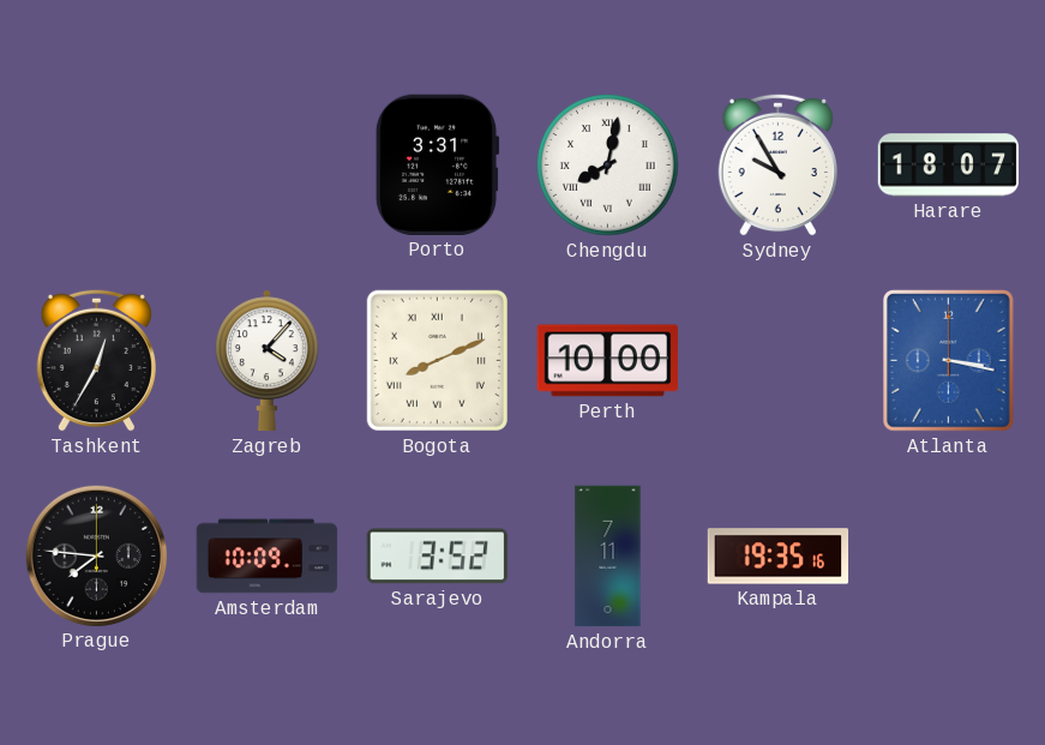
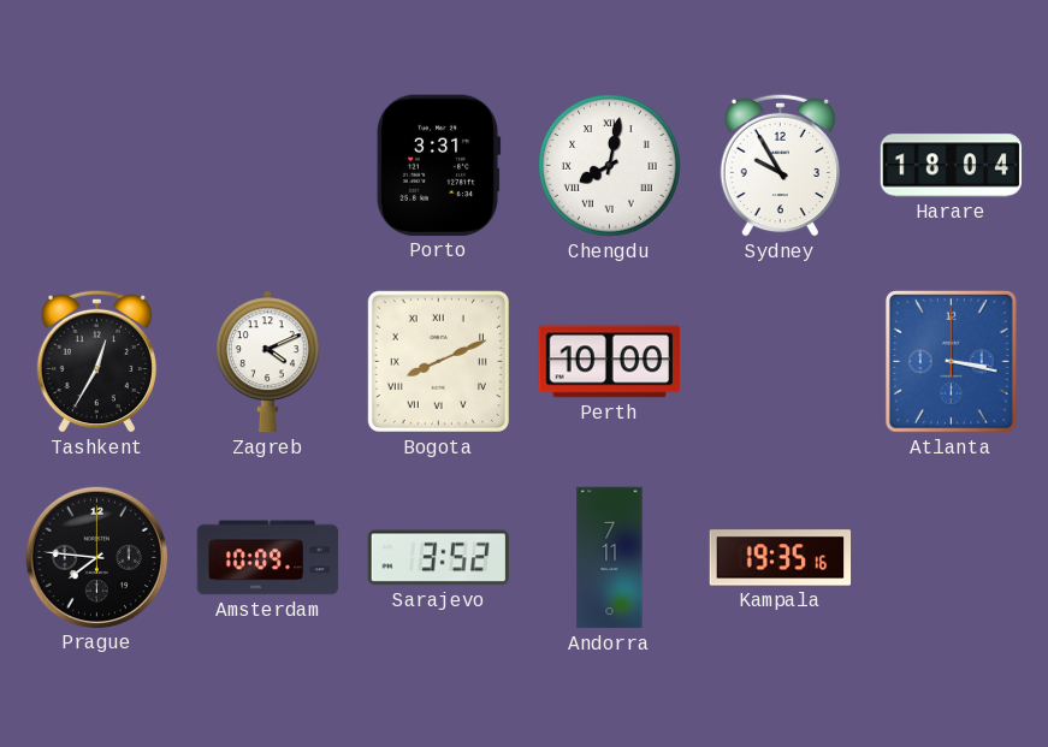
Harare: 18:07 -> 18:04
Zagreb: 4:07 -> 4:11
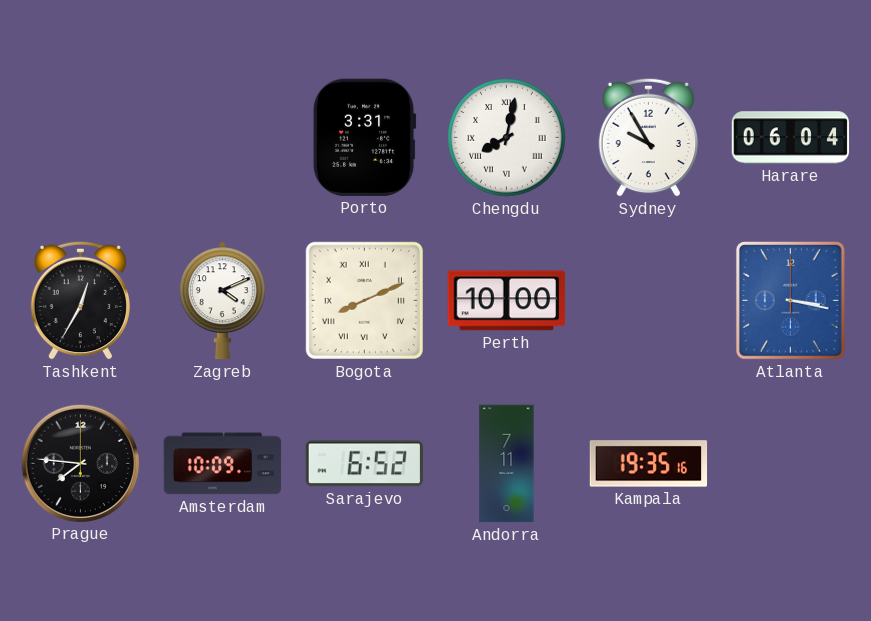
Harare: 18:04 -> 06:04
Sarajevo: 3:52 -> 6:52
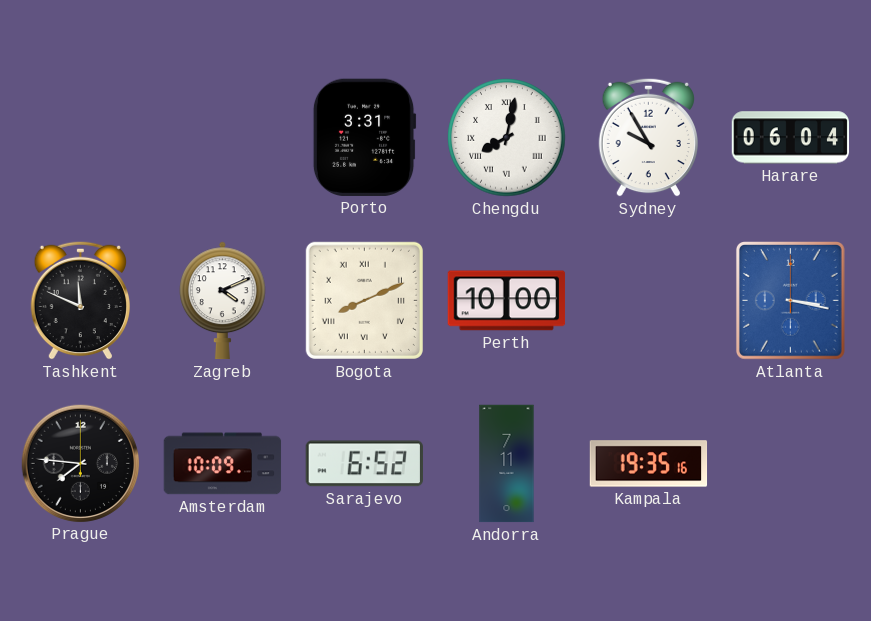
Tashkent: 12:35 -> 11:49
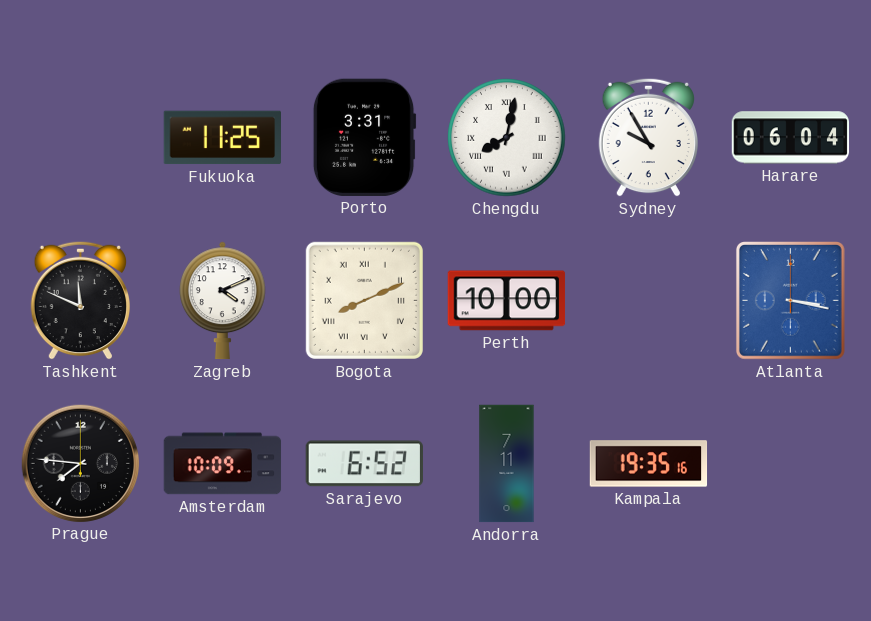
Fukuoka: none -> 11:25
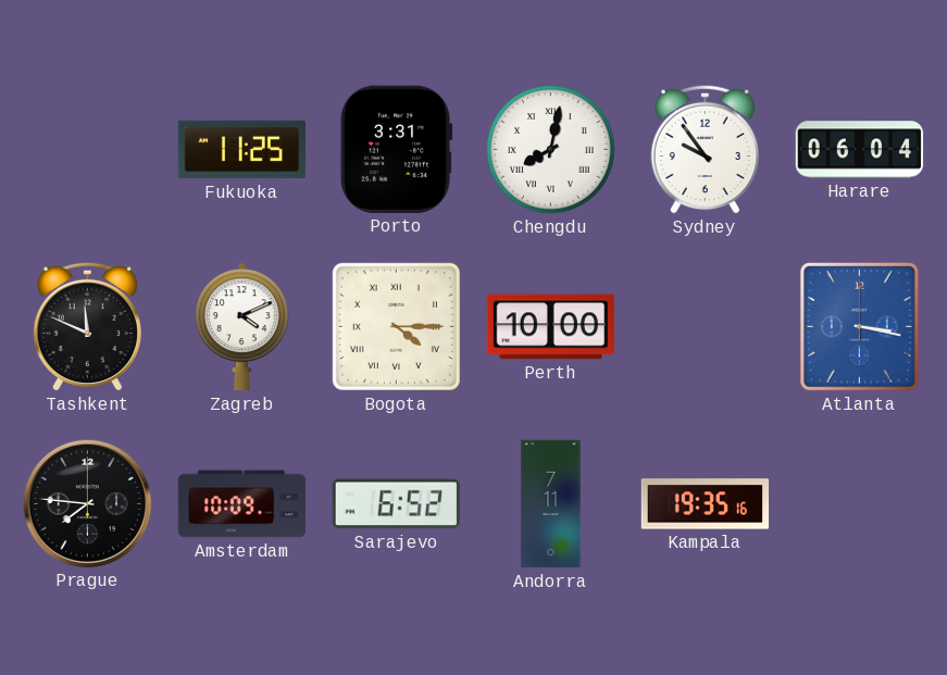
Sydney: 9:55 -> 9:54
Bogota: 8:11 -> 4:15
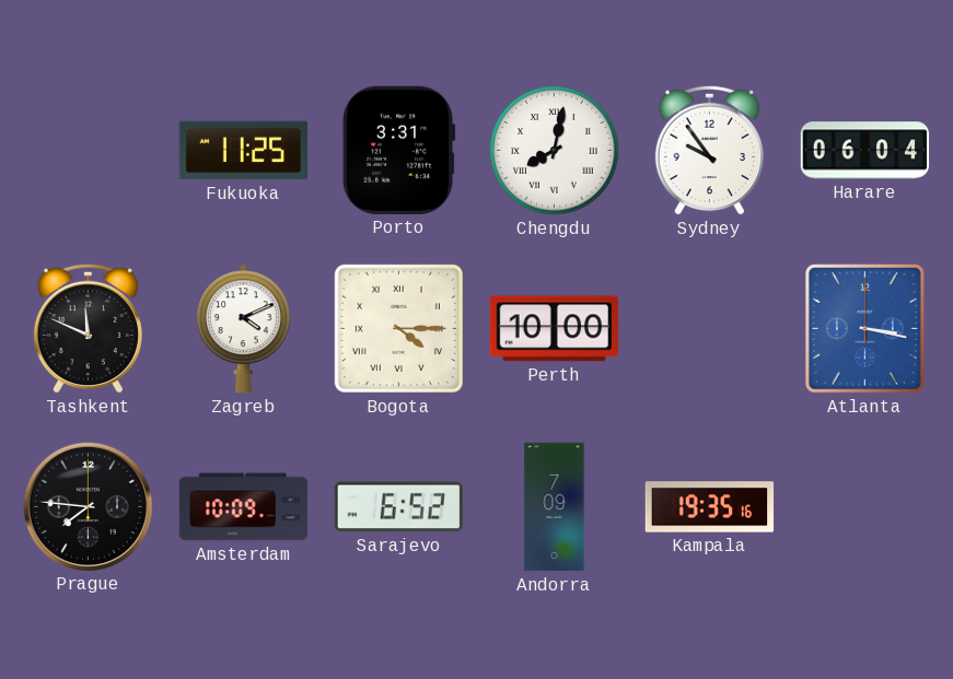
Andorra: 7:11 -> 7:09
